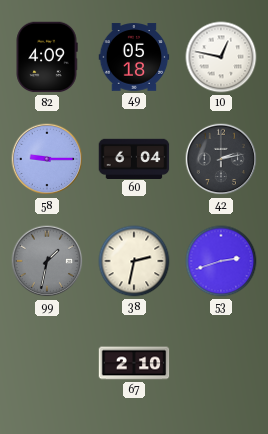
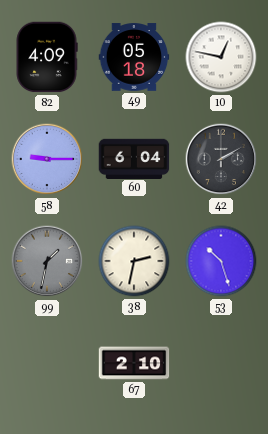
42: 2:13 -> 2:10
53: 2:42 -> 10:27
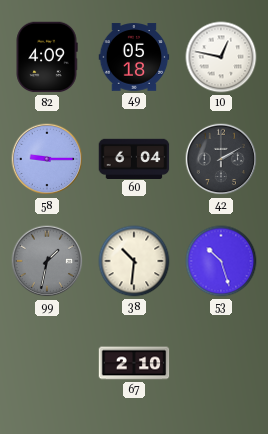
38: 2:32 -> 10:31
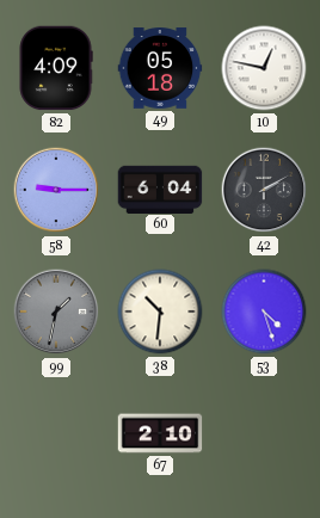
53: 10:27 -> 4:27
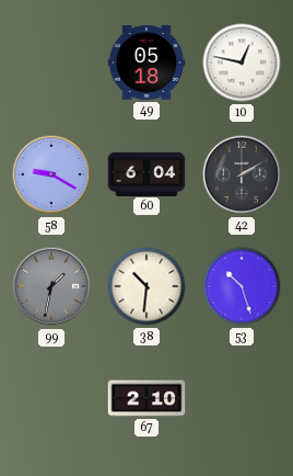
82: 4:09 -> none
58: 9:15 -> 9:20
53: 4:27 -> 10:27
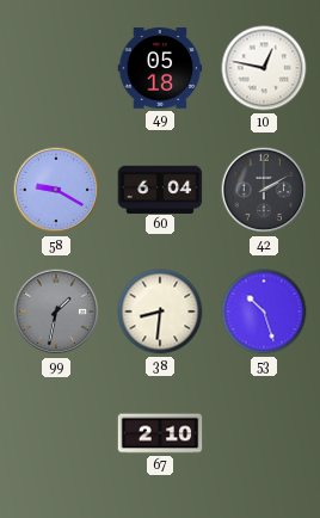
38: 10:31 -> 8:31
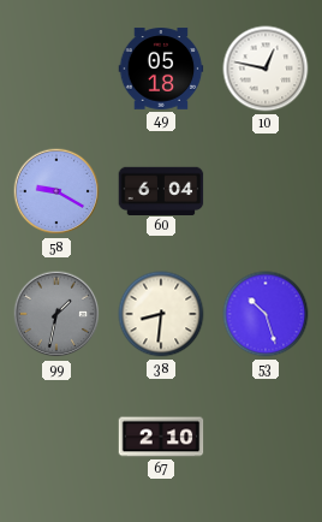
42: 2:10 -> none
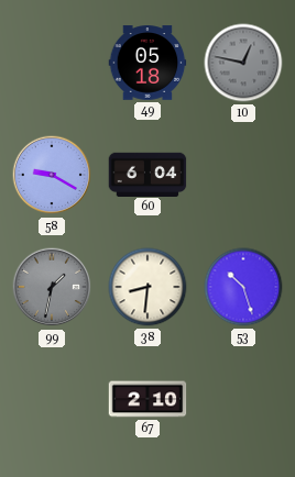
10 dial: white -> grey
